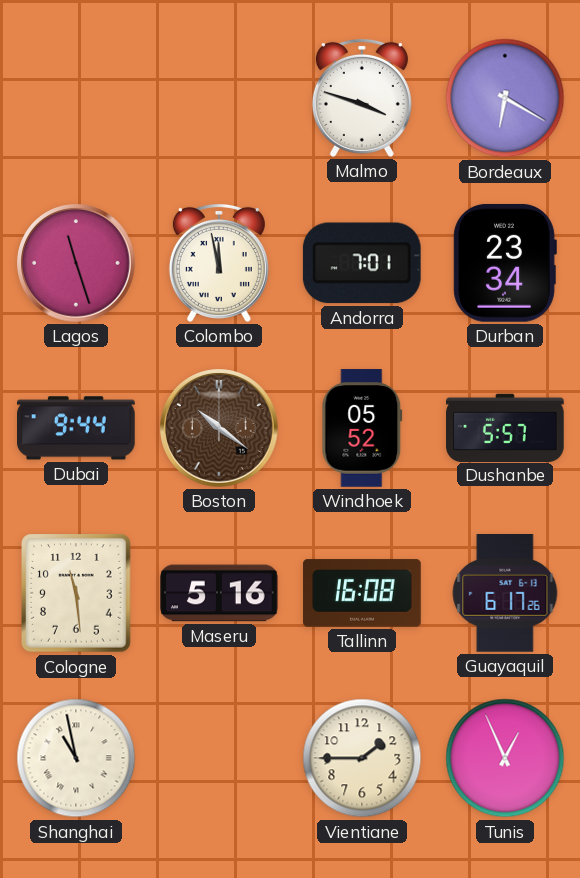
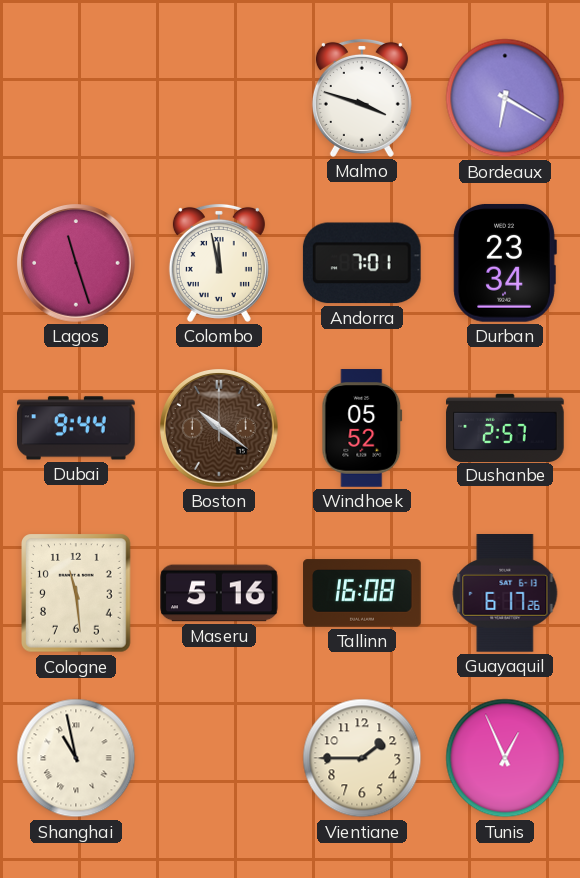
Dushanbe: 5:57 -> 2:57
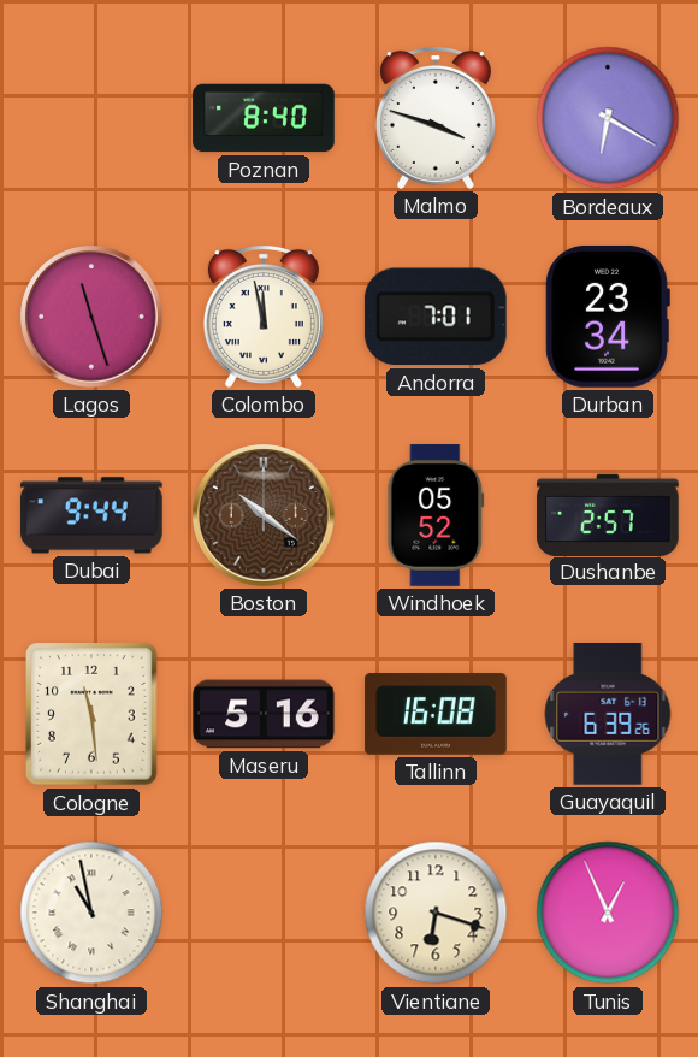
Poznan: none -> 8:40
Guayaquil: 6:17 -> 6:39
Vientiane: 1:45 -> 6:18
